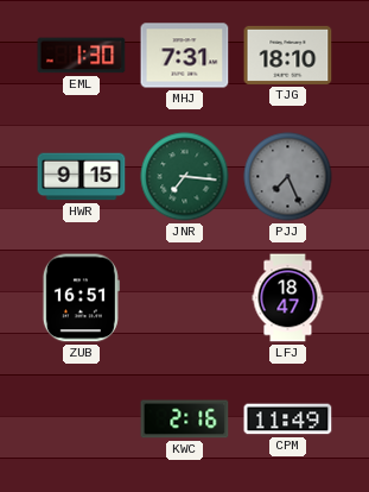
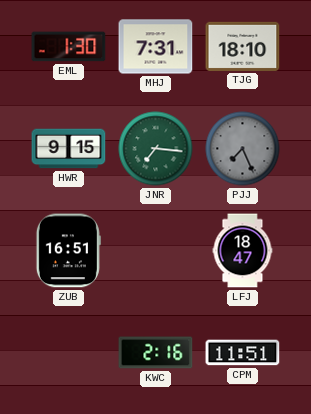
CPM: 11:49 -> 11:51
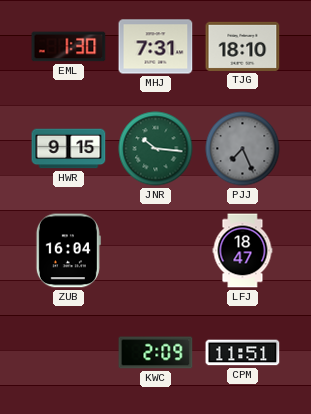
JNR: 7:16 -> 10:16
ZUB: 16:51 -> 16:04
KWC: 2:16 -> 2:09
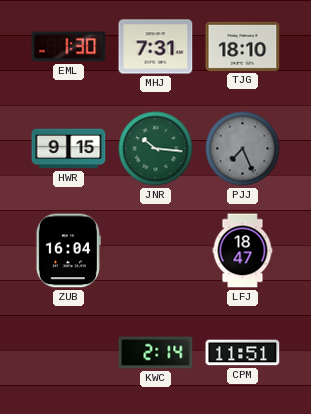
KWC: 2:09 -> 2:14
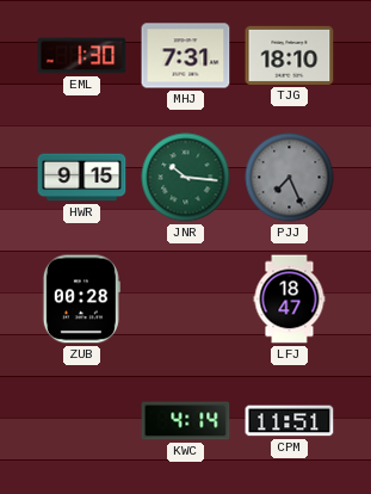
ZUB: 16:04 -> 00:28
KWC: 2:14 -> 4:14
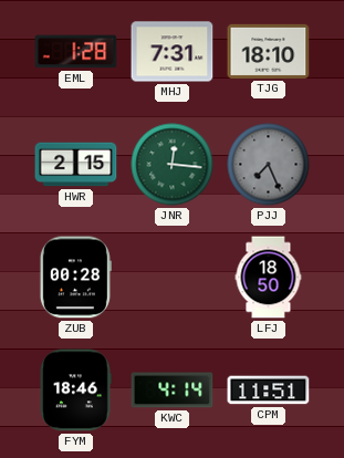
EML: 1:30 -> 1:28
HWR: 9:15 -> 2:15
JNR: 10:16 -> 12:16
LFJ: 18:47 -> 18:50
FYM: none -> 18:46
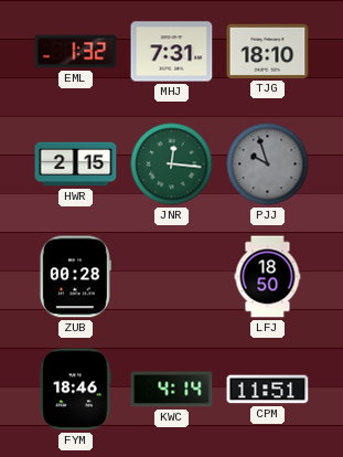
EML: 1:28 -> 1:32
PJJ: 7:26 -> 9:57
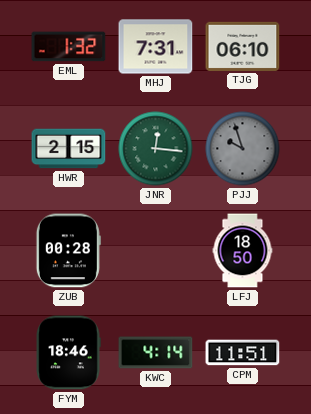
TJG: 18:10 -> 06:10
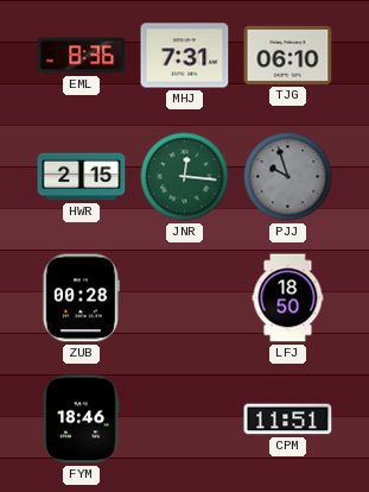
EML: 1:32 -> 8:36
KWC: 4:14 -> none
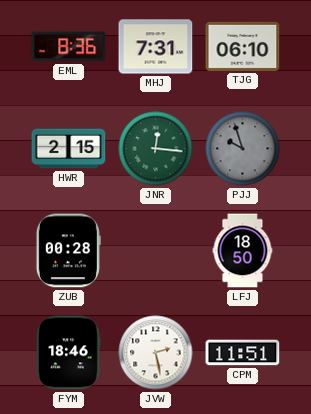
JVW: none -> 2:28
